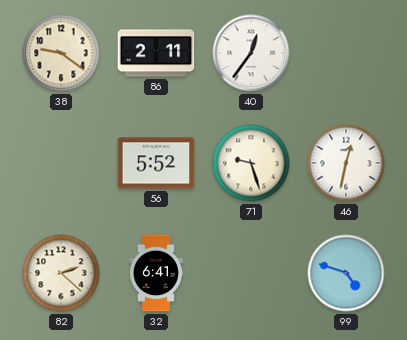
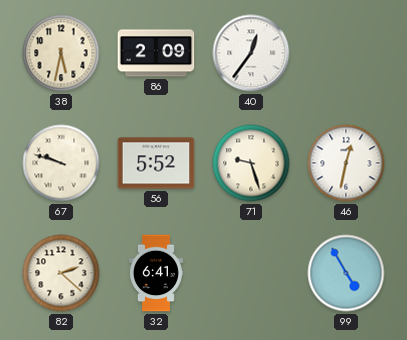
38: 9:21 -> 5:32
86: 2:11 -> 2:09
67: none -> 9:48
99: 4:48 -> 4:55
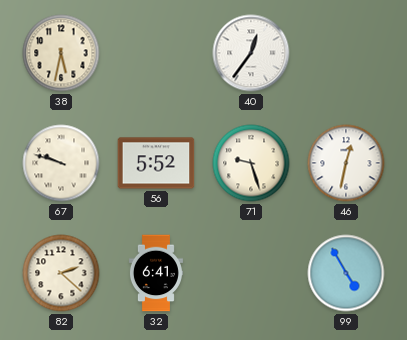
86: 2:09 -> none
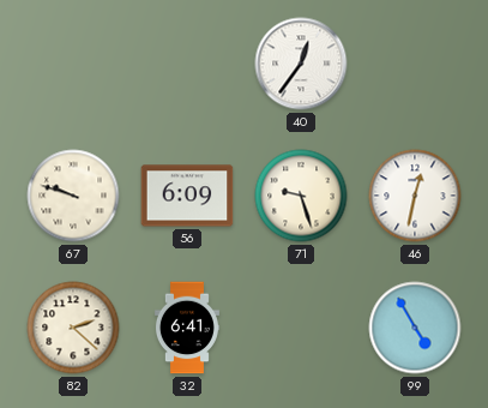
38: 5:32 -> none
56: 5:52 -> 6:09
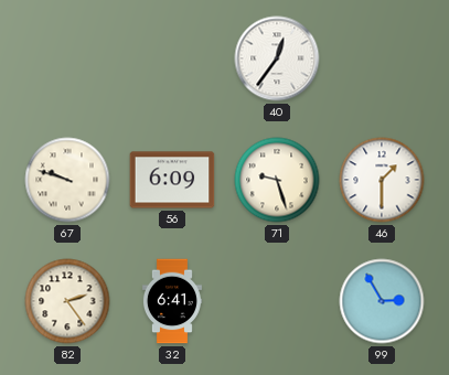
46: 12:32 -> 1:30
82: 2:22 -> 2:24
99: 4:55 -> 2:55
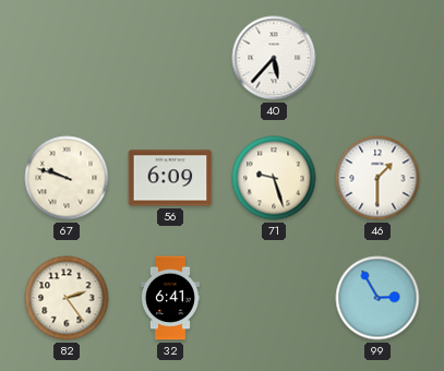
40: 12:36 -> 5:37
